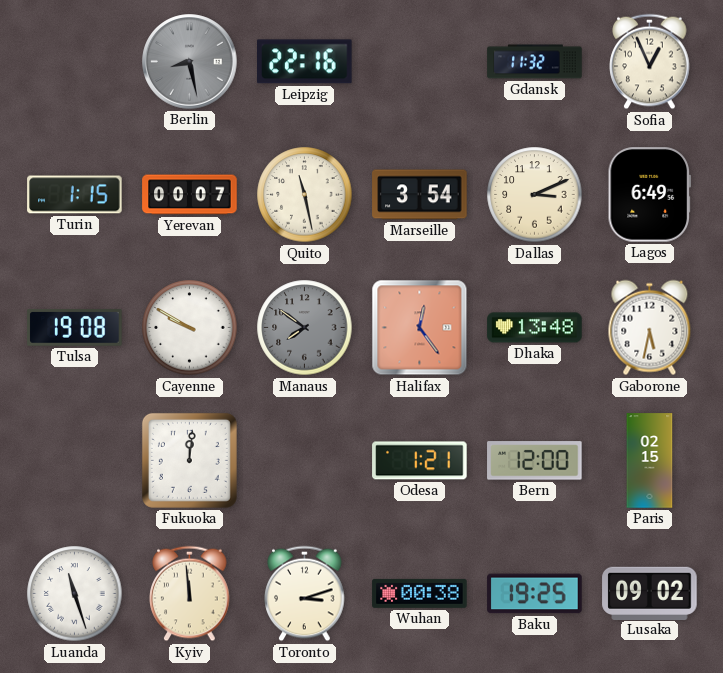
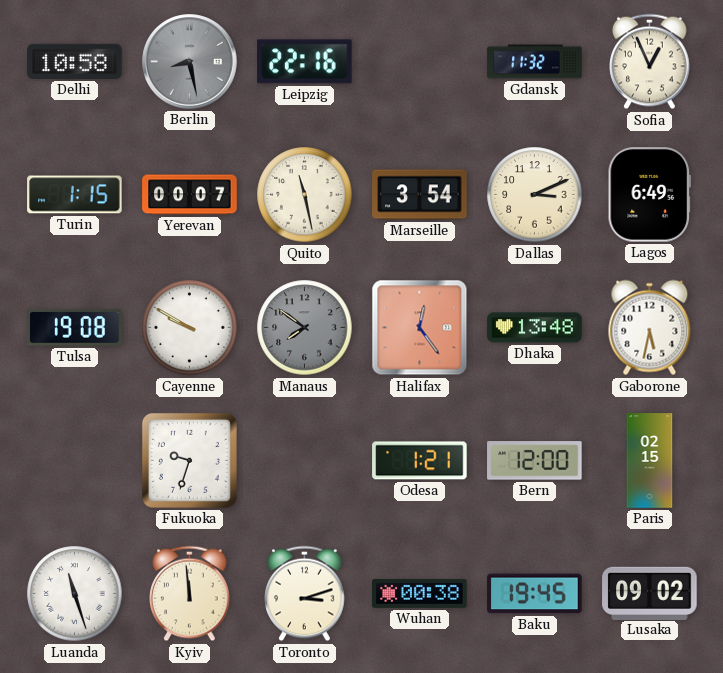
Delhi: none -> 10:58
Fukuoka: 12:01 -> 9:33
Baku: 19:25 -> 19:45
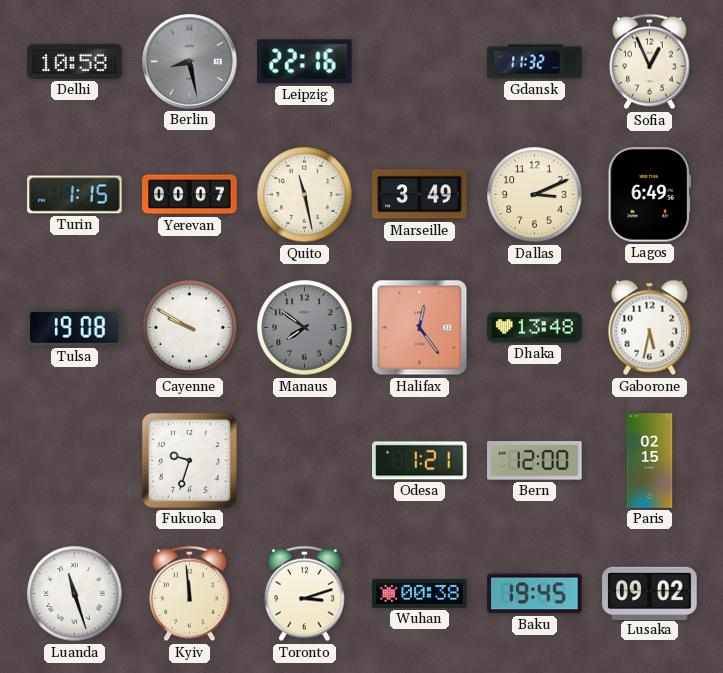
Marseille: 3:54 -> 3:49
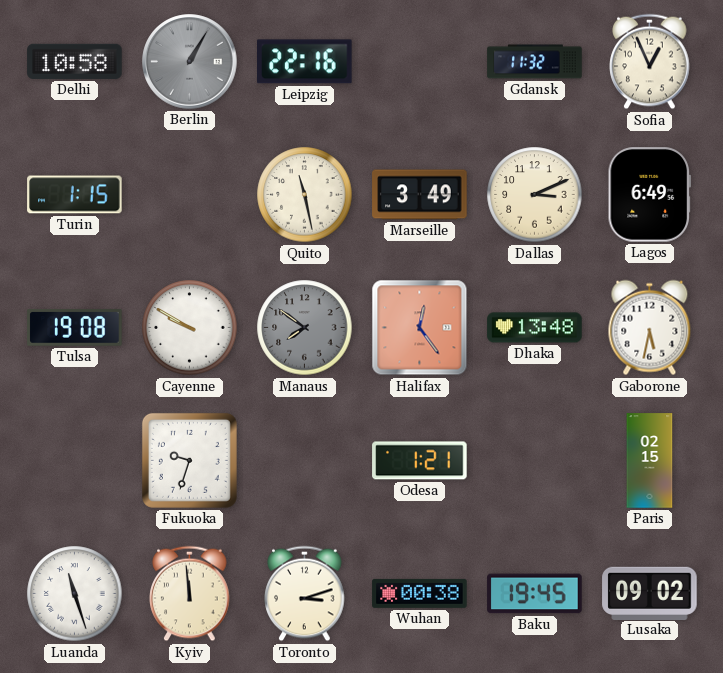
Berlin: 8:28 -> 1:05
Yerevan: 00:07 -> none
Bern: 12:00 -> none
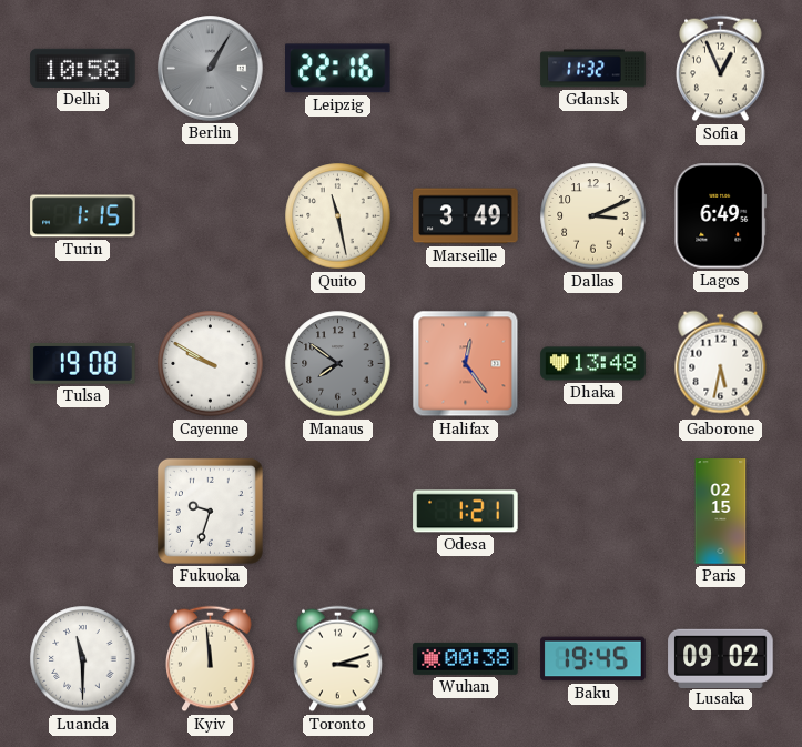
Luanda: 11:27 -> 11:30
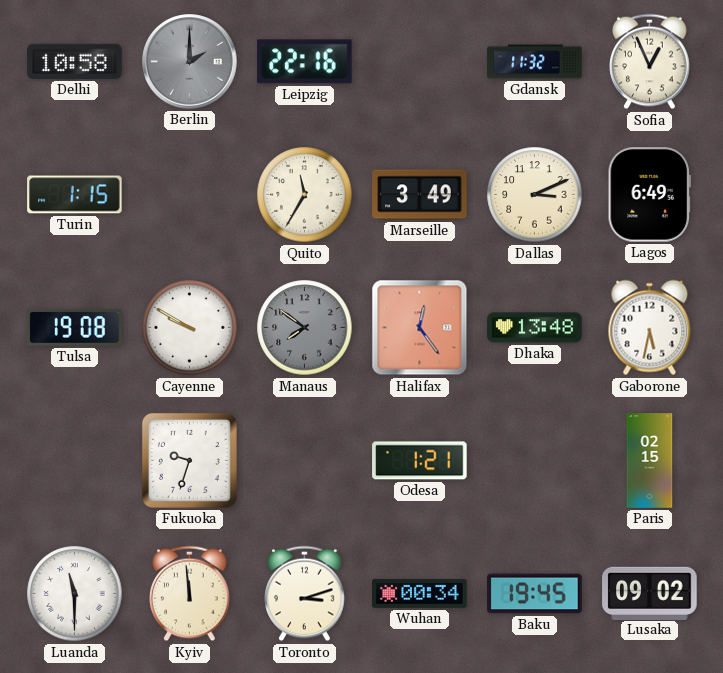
Berlin: 1:05 -> 2:00
Quito: 11:28 -> 11:35
Wuhan: 00:38 -> 00:34
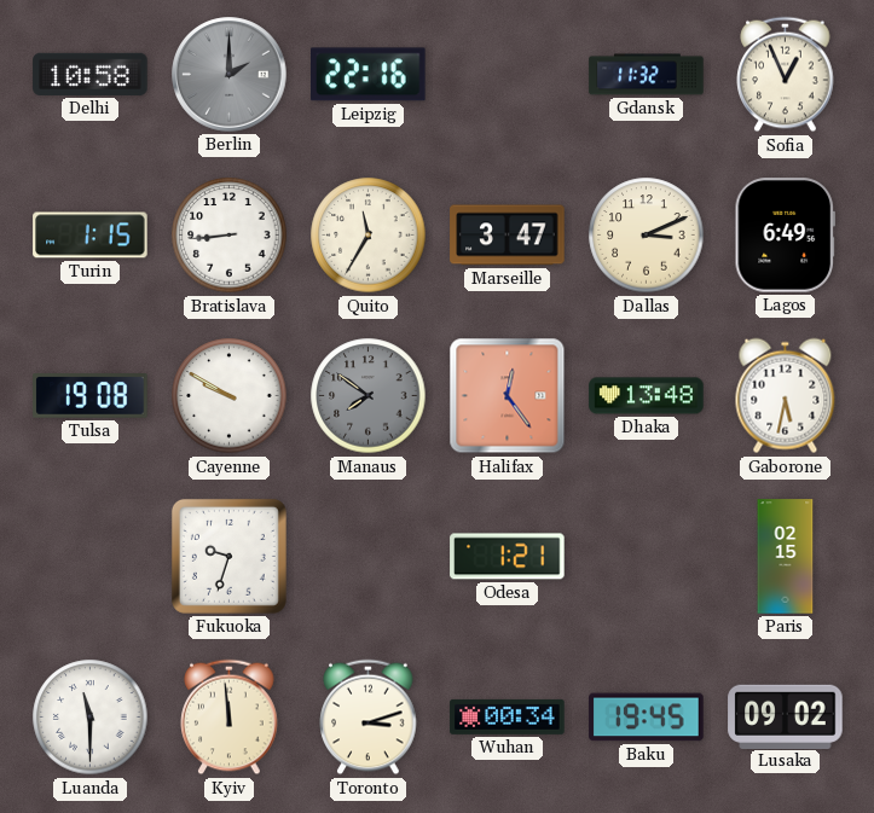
Bratislava: none -> 8:44
Marseille: 3:49 -> 3:47
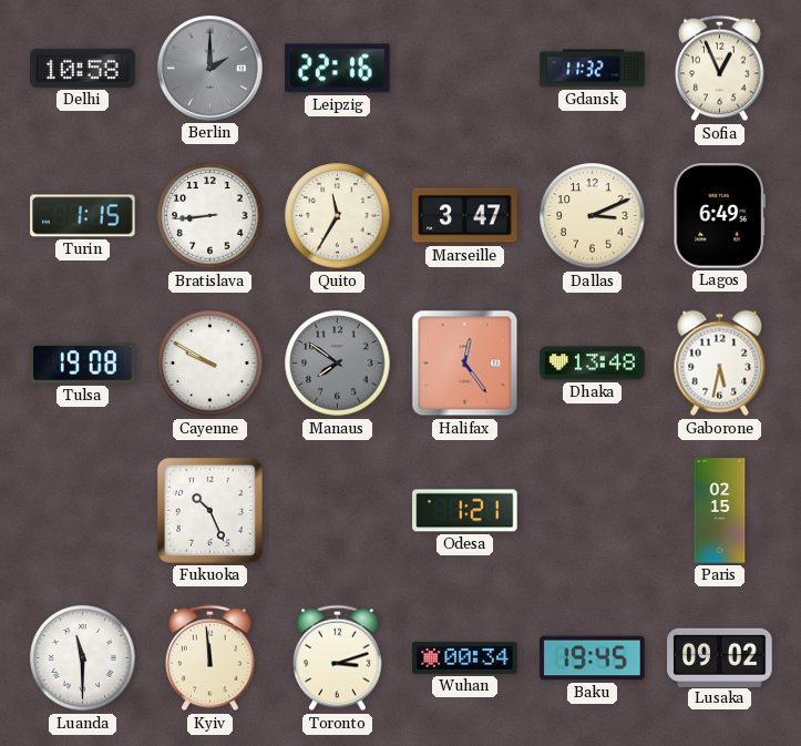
Fukuoka: 9:33 -> 10:26
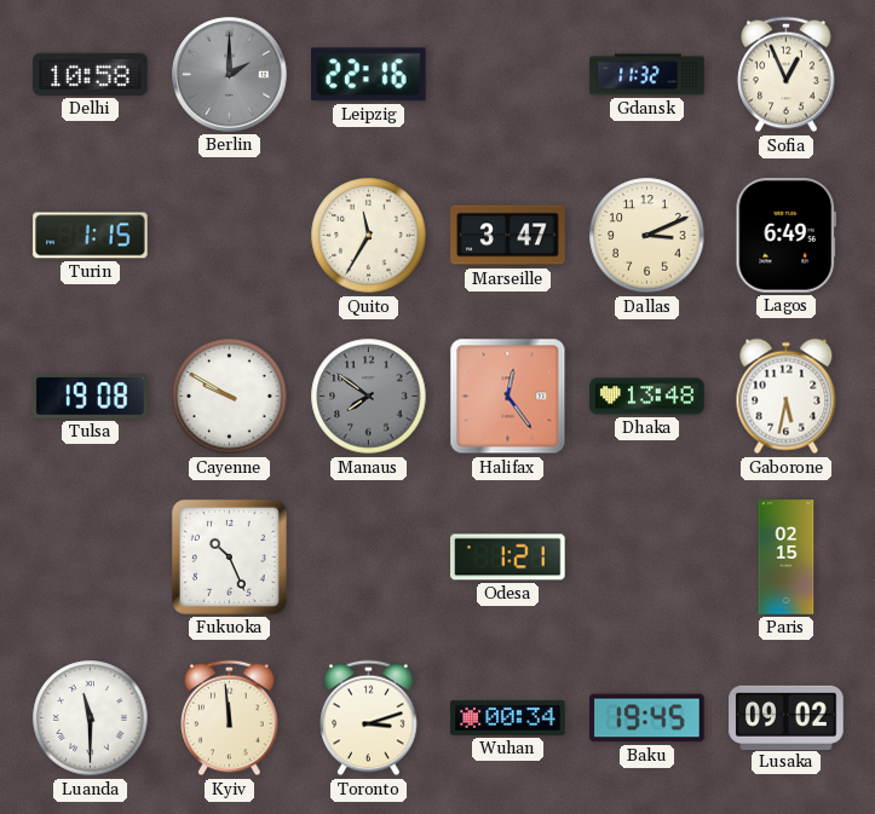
Bratislava: 8:44 -> none
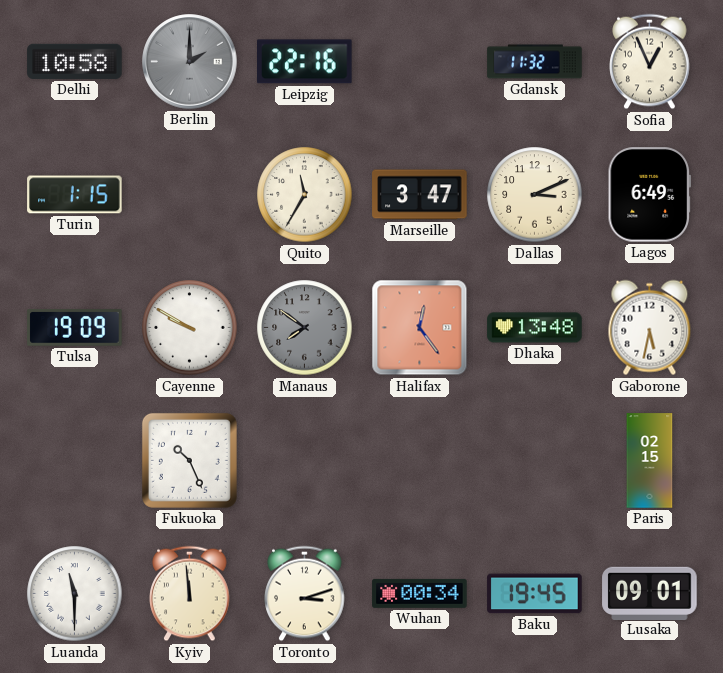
Tulsa: 19:08 -> 19:09
Odesa: 1:21 -> none
Lusaka: 09:02 -> 09:01
